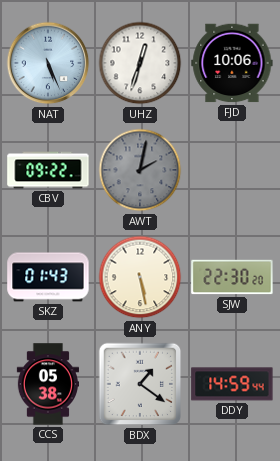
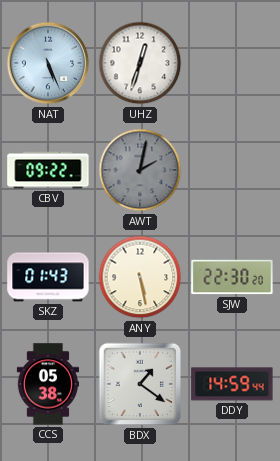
FJD: 10:06 -> none
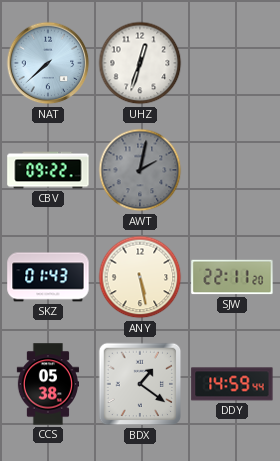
NAT: 5:26 -> 7:38
SJW: 22:30 -> 22:11
